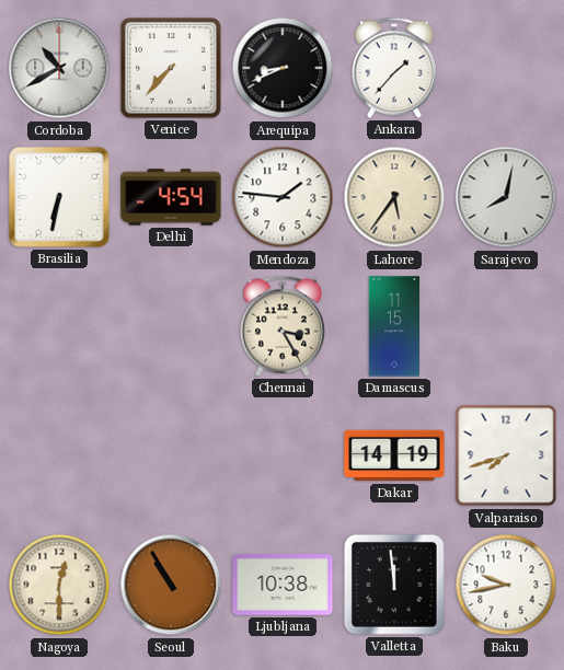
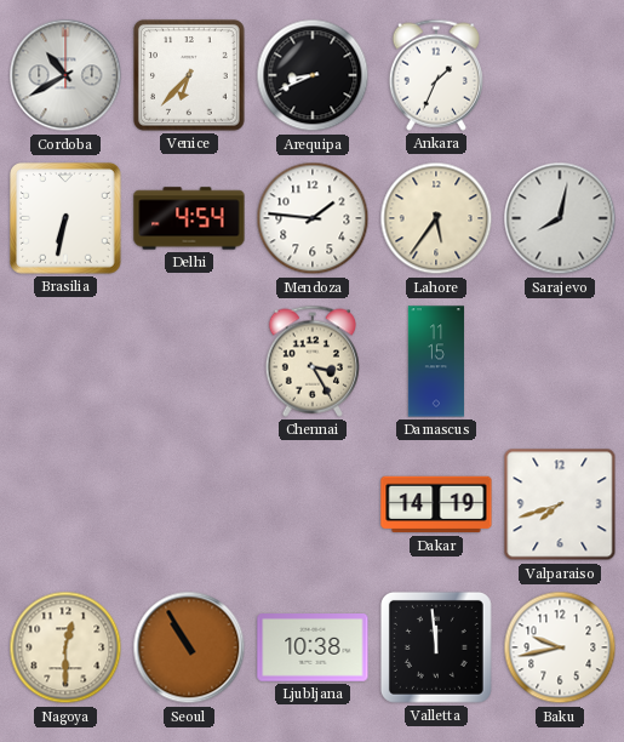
Venice: 7:37 -> 6:37
Ankara: 1:37 -> 1:34
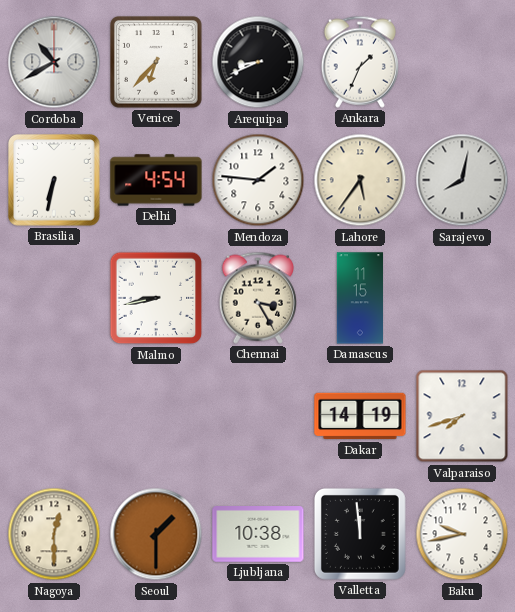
Malmo: none -> 8:43
Seoul: 10:55 -> 1:30
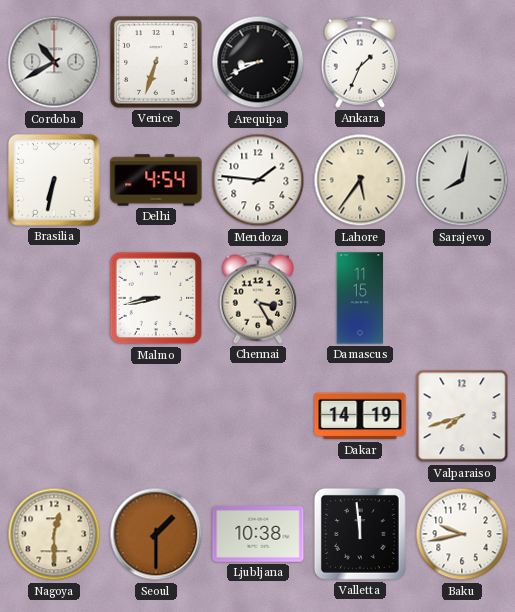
Venice: 6:37 -> 6:33
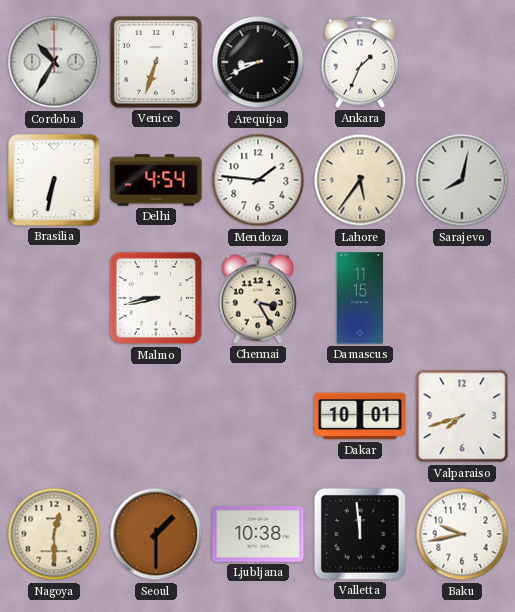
Cordoba: 10:40 -> 10:35
Dakar: 14:19 -> 10:01
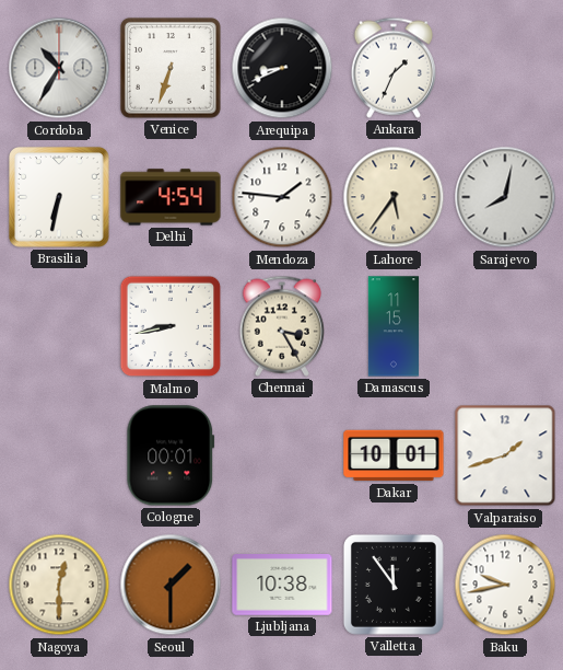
Cologne: none -> 00:01
Valparaiso: 7:42 -> 1:42
Valletta: 11:59 -> 11:54
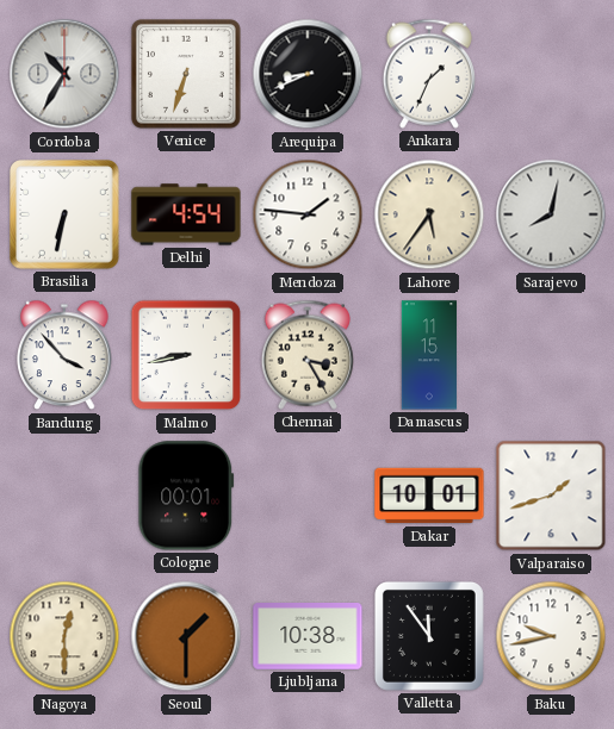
Bandung: none -> 3:53
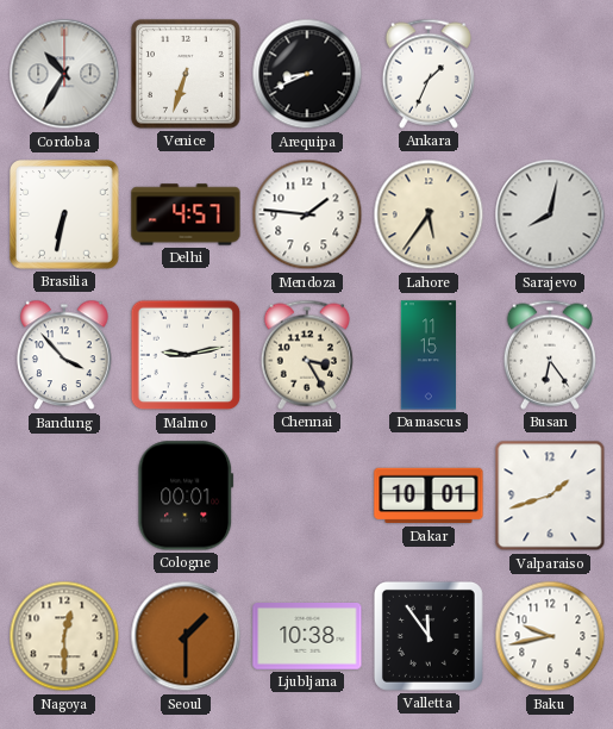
Delhi: 4:54 -> 4:57
Malmo: 8:43 -> 9:13
Busan: none -> 6:24
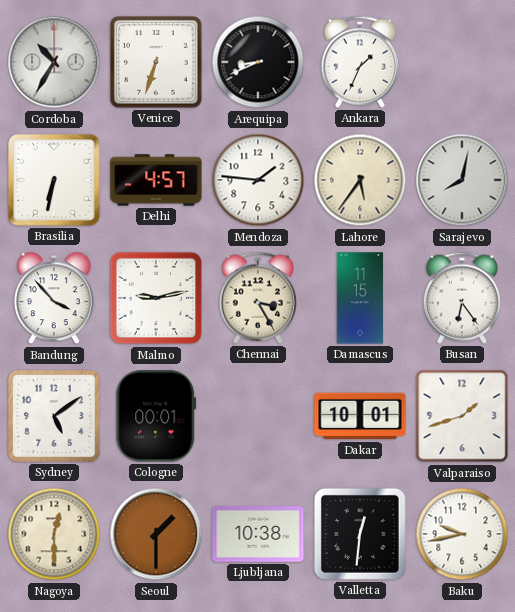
Sydney: none -> 5:09
Valletta: 11:54 -> 12:31
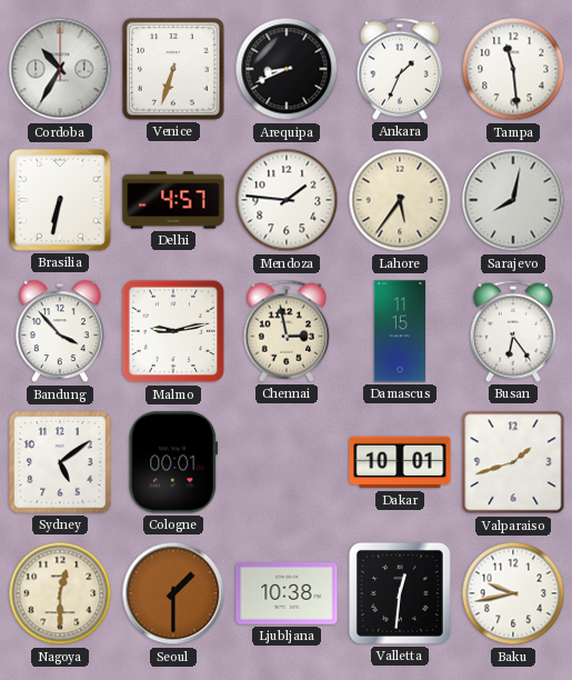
Tampa: none -> 11:29
Chennai: 3:25 -> 2:58
